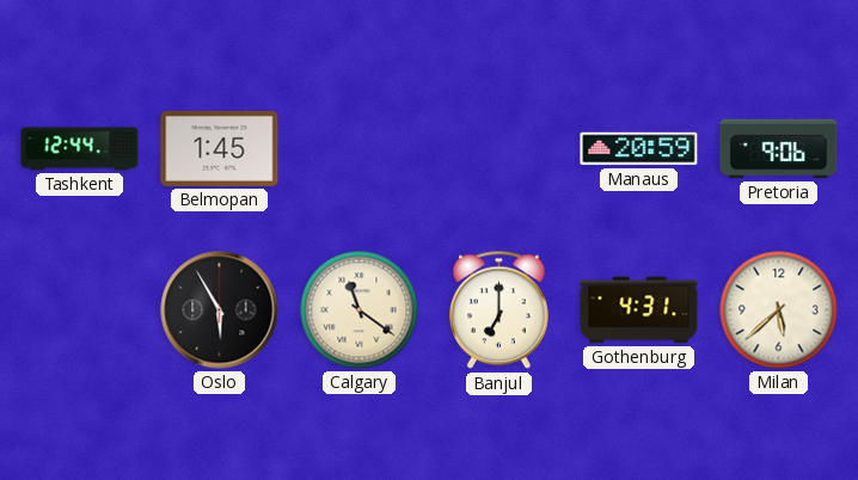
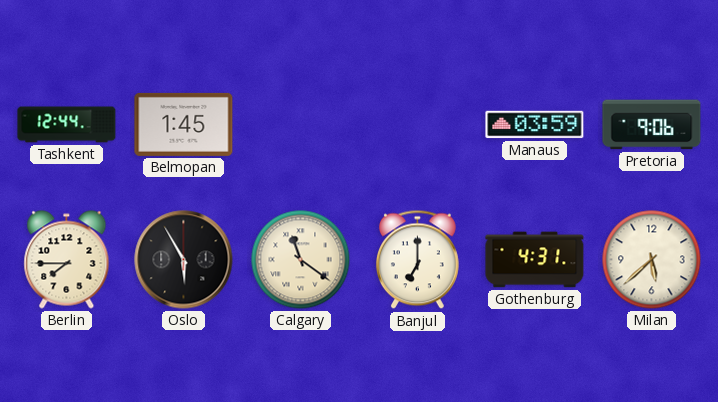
Manaus: 20:59 -> 03:59
Berlin: none -> 7:45
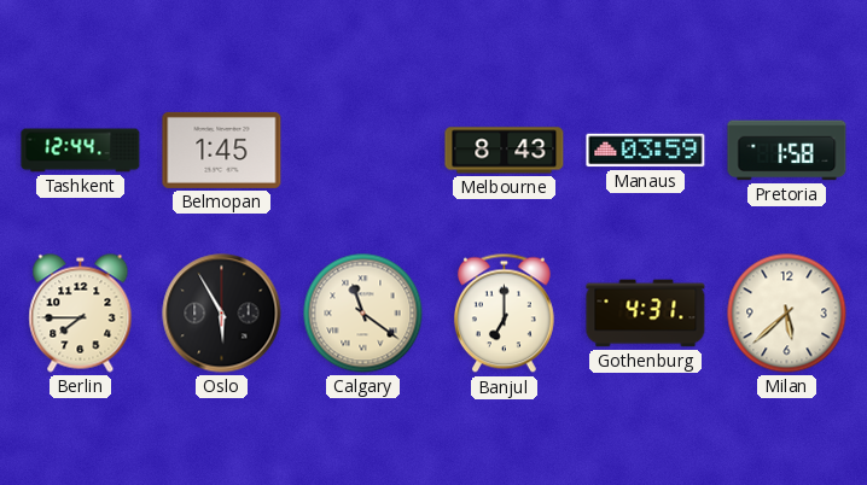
Melbourne: none -> 8:43
Pretoria: 9:06 -> 1:58
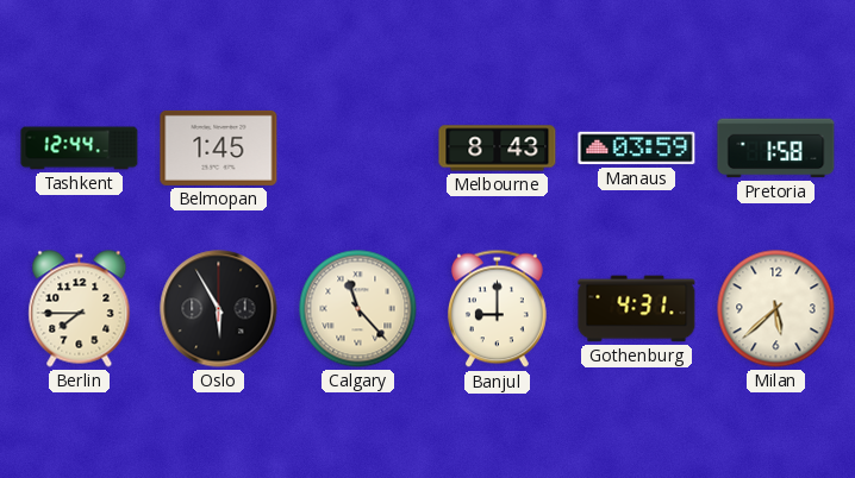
Calgary: 11:21 -> 11:23
Banjul: 7:00 -> 9:00
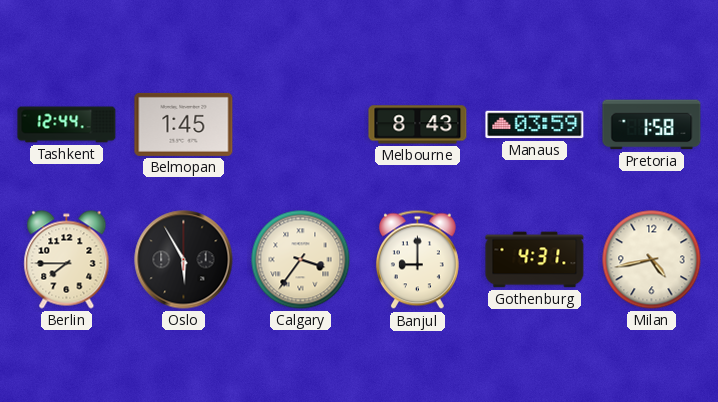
Calgary: 11:23 -> 3:36
Milan: 5:38 -> 4:43
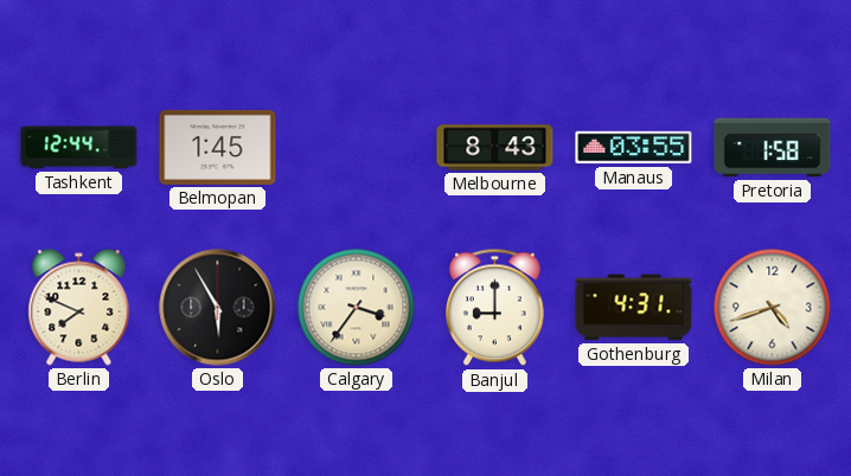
Manaus: 03:59 -> 03:55
Berlin: 7:45 -> 7:49
Milan: 4:43 -> 4:42
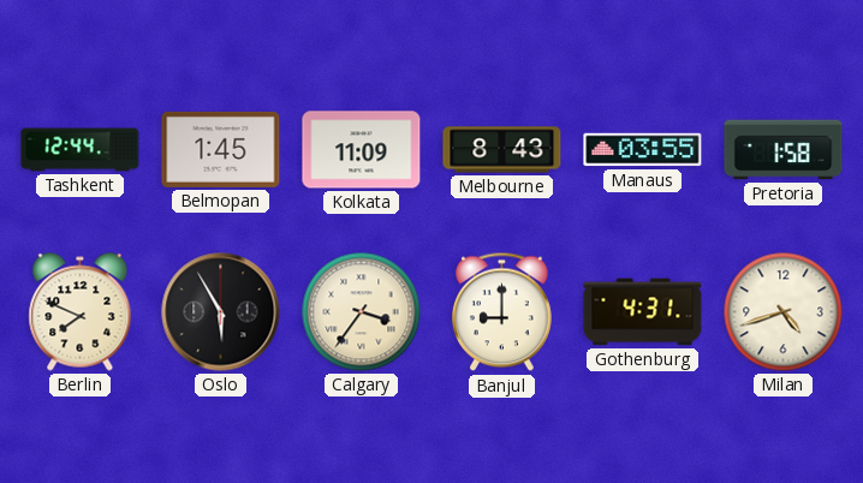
Kolkata: none -> 11:09
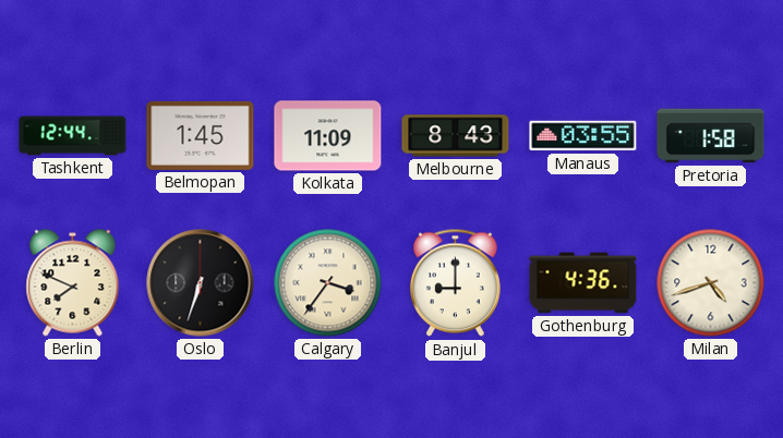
Oslo: 5:55 -> 6:33
Gothenburg: 4:31 -> 4:36
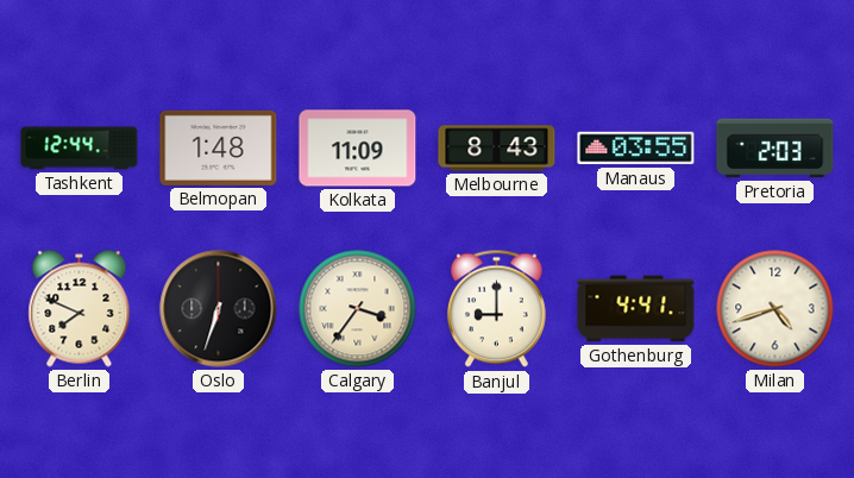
Belmopan: 1:45 -> 1:48
Pretoria: 1:58 -> 2:03
Gothenburg: 4:36 -> 4:41
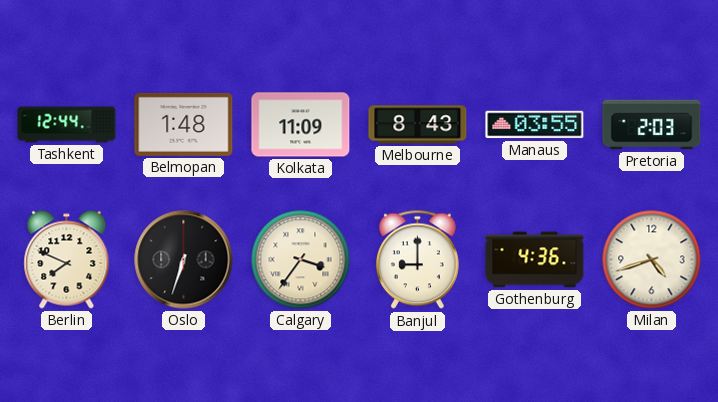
Gothenburg: 4:41 -> 4:36
